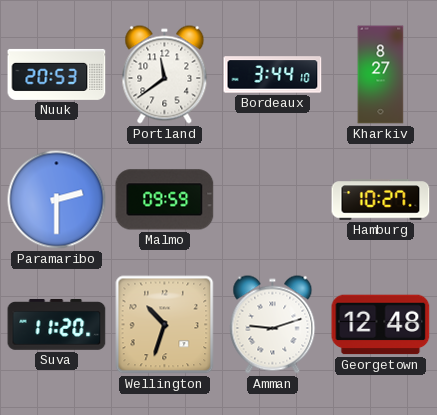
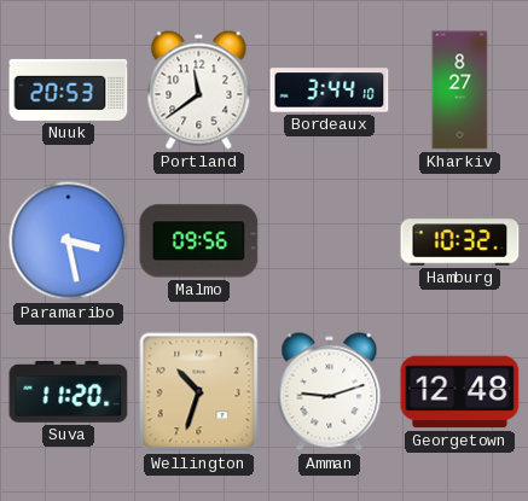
Paramaribo: 2:30 -> 3:28
Malmo: 09:59 -> 09:56
Hamburg: 10:27 -> 10:32
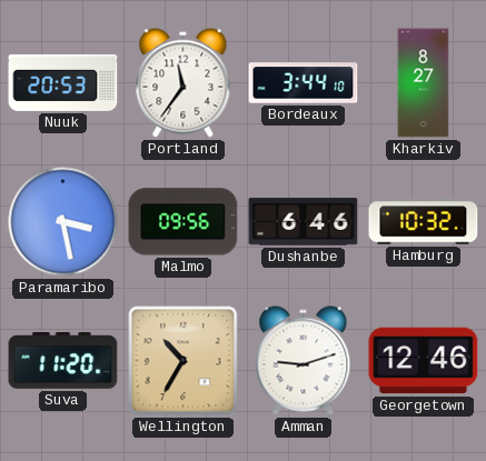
Portland: 11:39 -> 11:36
Dushanbe: none -> 6:46
Wellington: 10:33 -> 10:35
Georgetown: 12:48 -> 12:46
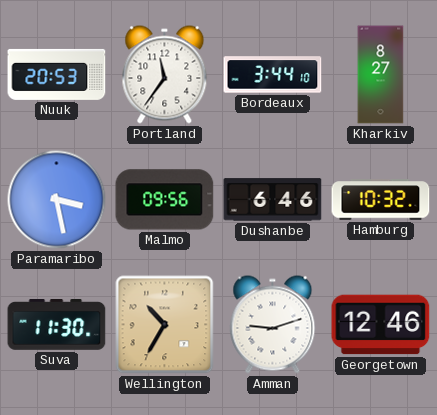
Suva: 11:20 -> 11:30
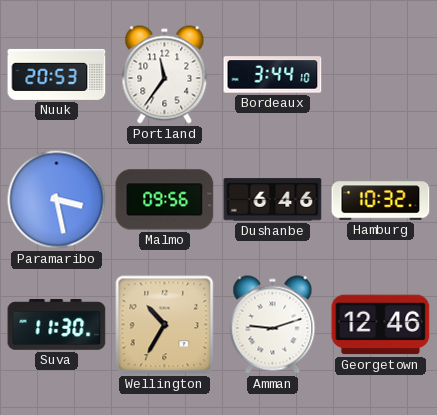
Kharkiv: 8:27 -> none
